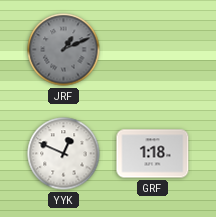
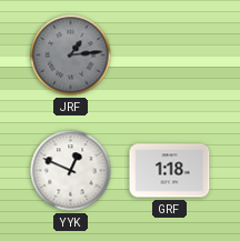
JRF: 1:11 -> 1:14
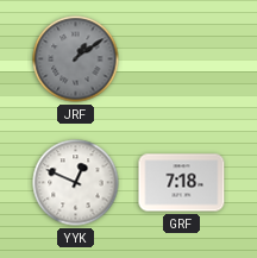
JRF: 1:14 -> 1:09
GRF: 1:18 -> 7:18
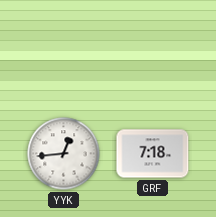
JRF: 1:09 -> none
YYK: 12:49 -> 12:44
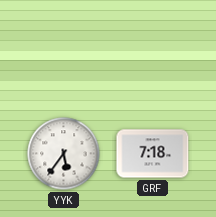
YYK: 12:44 -> 5:36
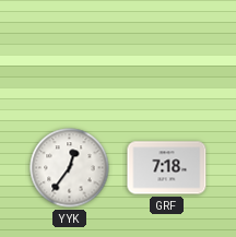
YYK: 5:36 -> 12:36
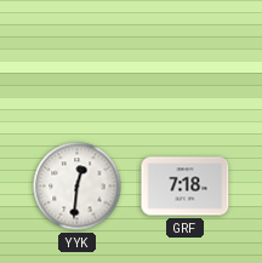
YYK: 12:36 -> 12:31
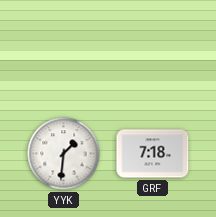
YYK: 12:31 -> 1:31
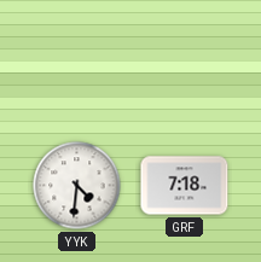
YYK: 1:31 -> 4:31
